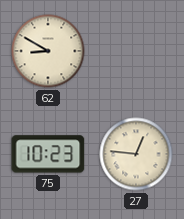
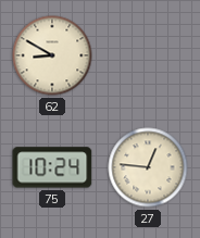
75: 10:23 -> 10:24
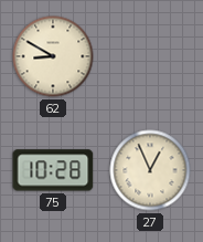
75: 10:24 -> 10:28
27: 12:46 -> 12:56
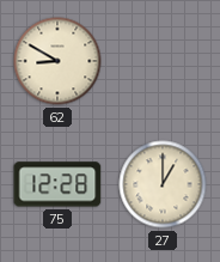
75: 10:28 -> 12:28
27: 12:56 -> 1:00
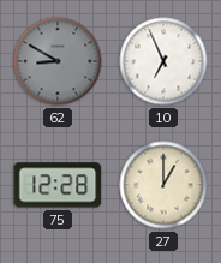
62 dial: cream -> grey
10: none -> 6:56
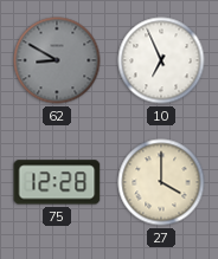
27: 1:00 -> 4:00
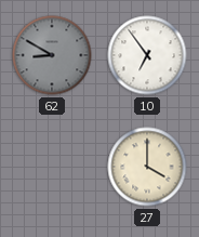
10: 6:56 -> 6:54
75: 12:28 -> none
